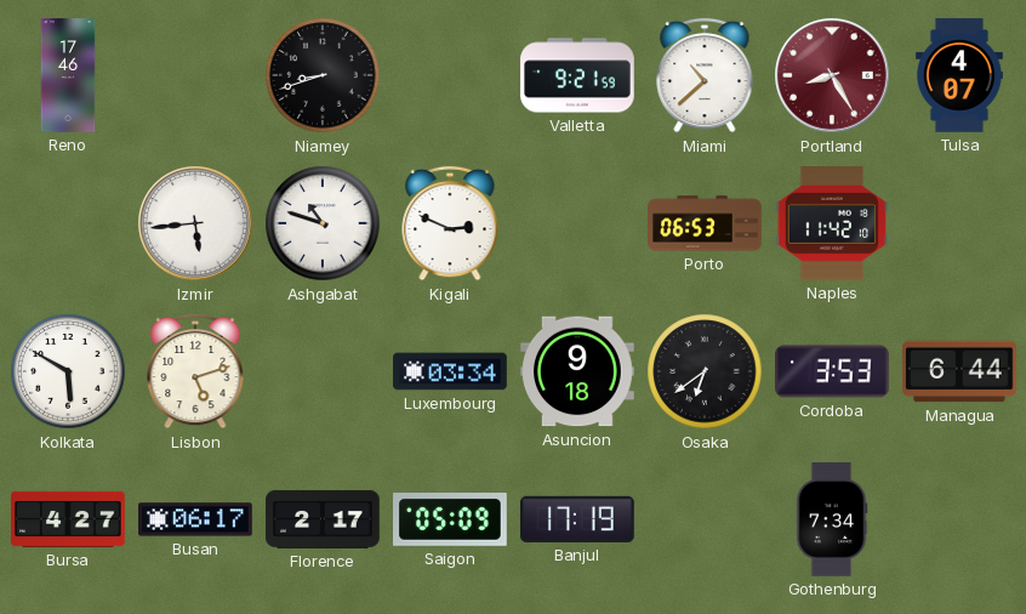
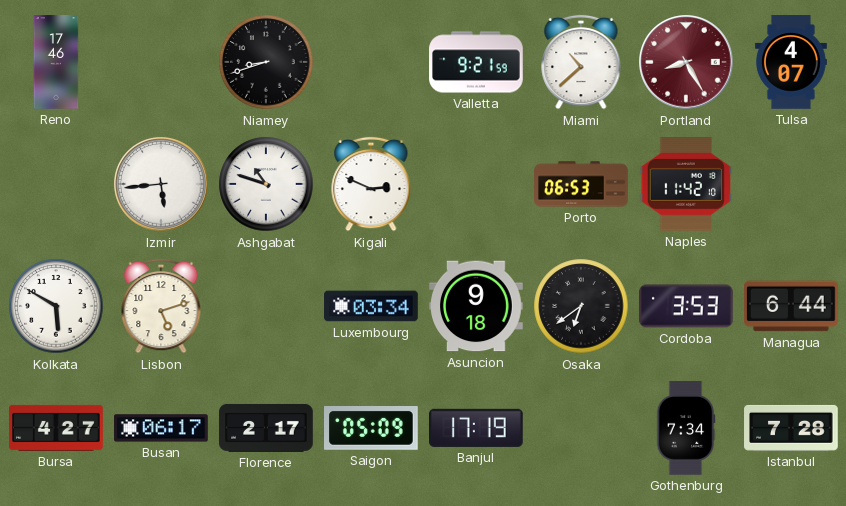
Istanbul: none -> 7:28
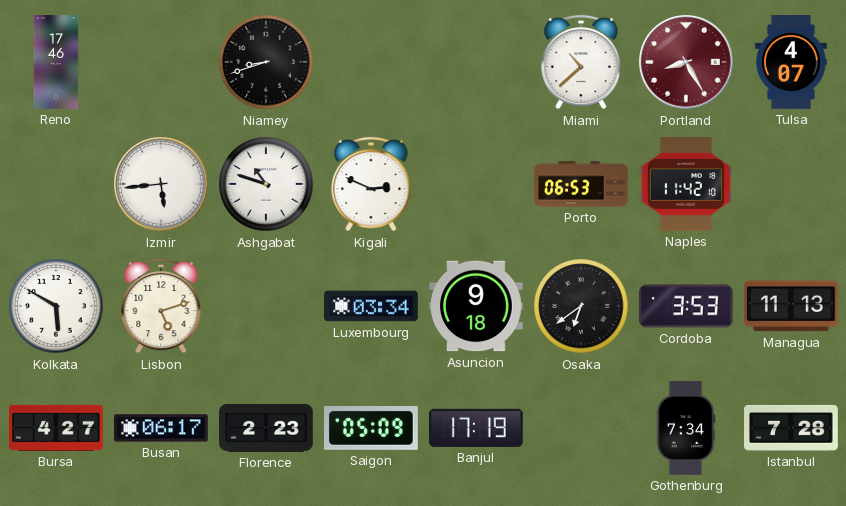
Valletta: 9:21 -> none
Managua: 6:44 -> 11:13
Florence: 2:17 -> 2:23
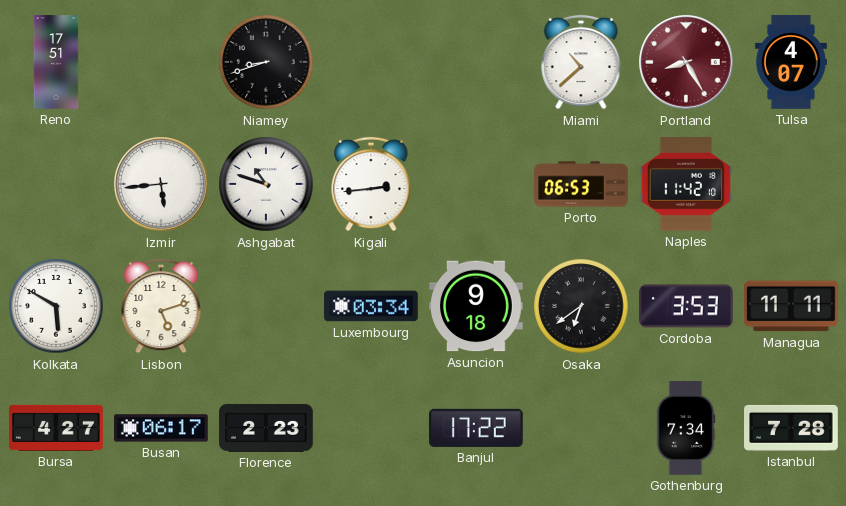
Reno: 17:46 -> 17:51
Kigali: 2:49 -> 2:44
Managua: 11:13 -> 11:11
Saigon: 05:09 -> none
Banjul: 17:19 -> 17:22
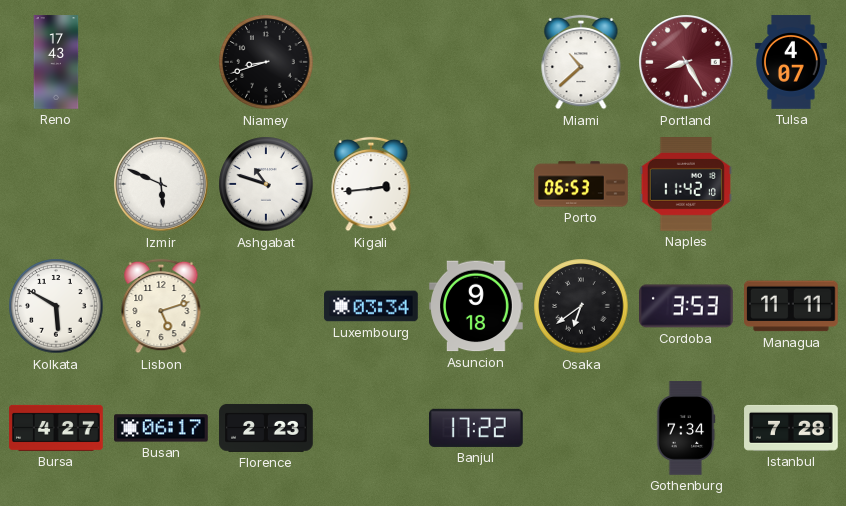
Reno: 17:51 -> 17:43
Izmir: 5:44 -> 5:49
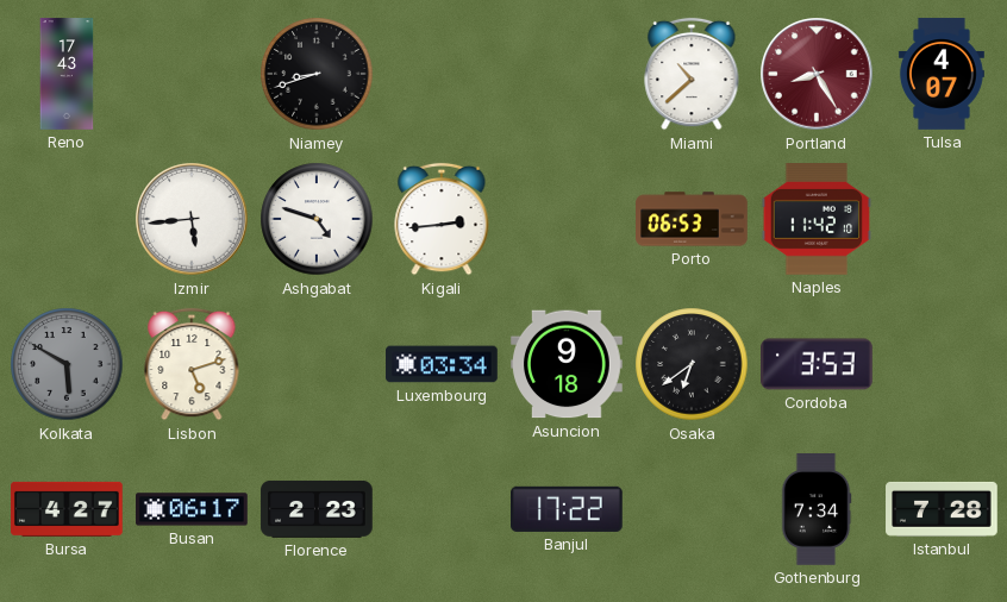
Izmir: 5:49 -> 5:44
Ashgabat: 10:48 -> 4:48
Kolkata dial: white -> grey
Managua: 11:11 -> none
